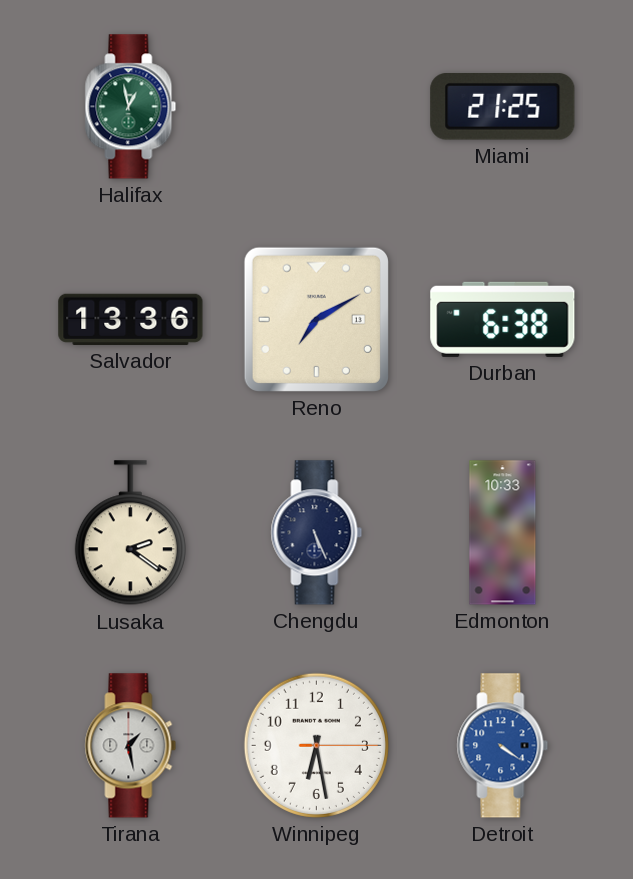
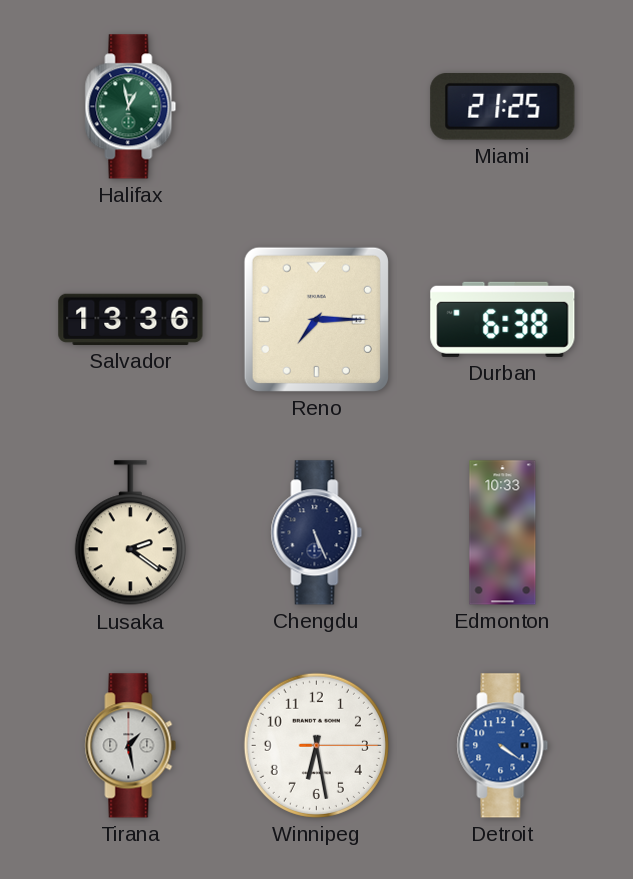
Reno: 7:10 -> 7:15
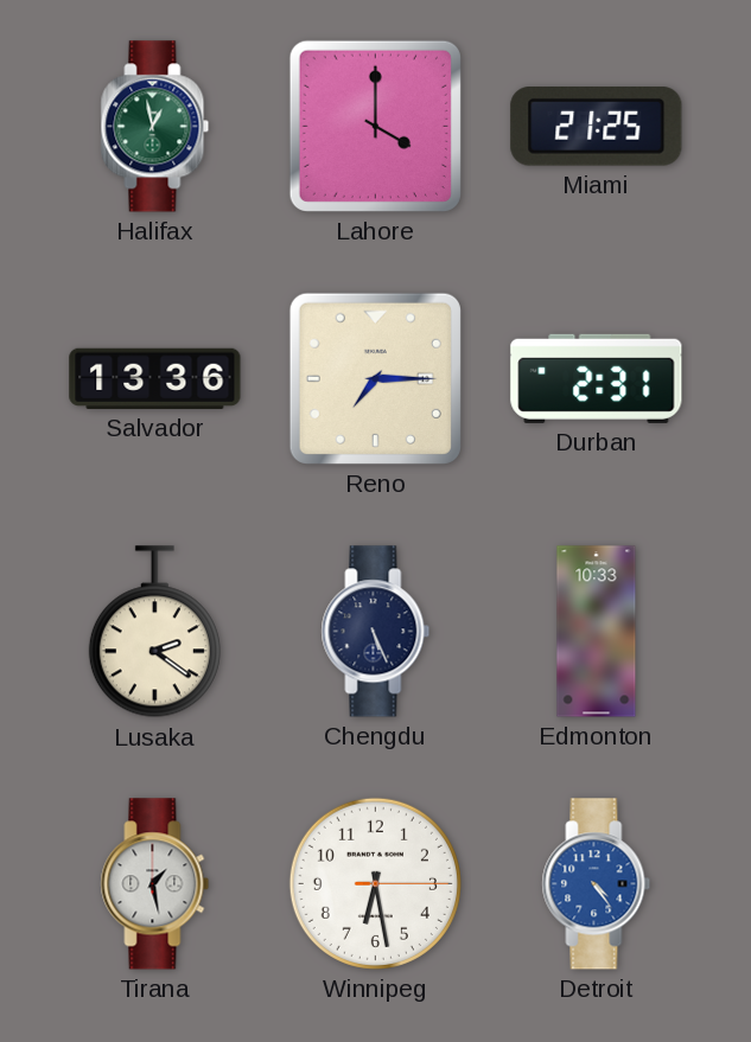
Lahore: none -> 4:00
Durban: 6:38 -> 2:31
Detroit: 4:21 -> 4:24
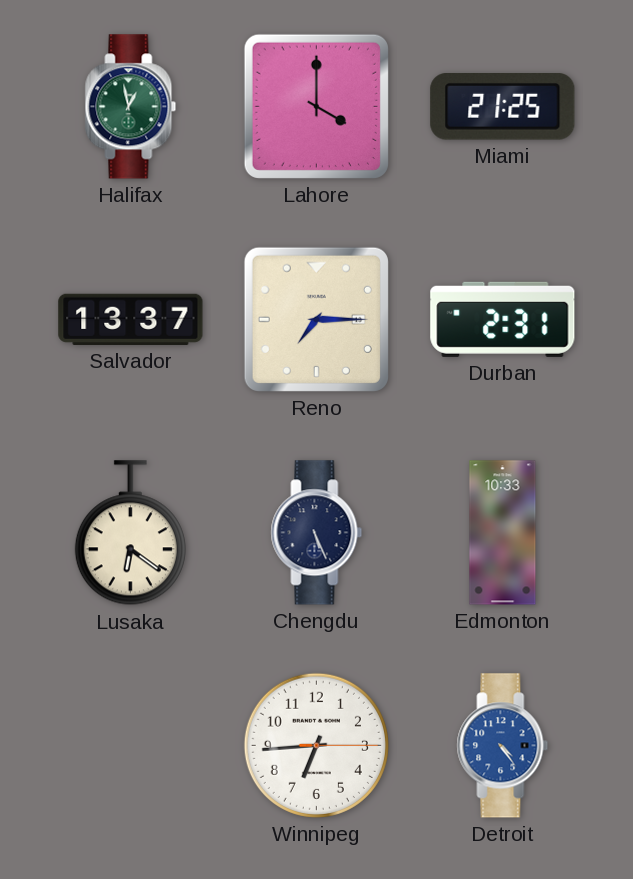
Salvador: 13:36 -> 13:37
Lusaka: 2:21 -> 6:21
Tirana: 1:28 -> none
Winnipeg: 6:28 -> 6:44
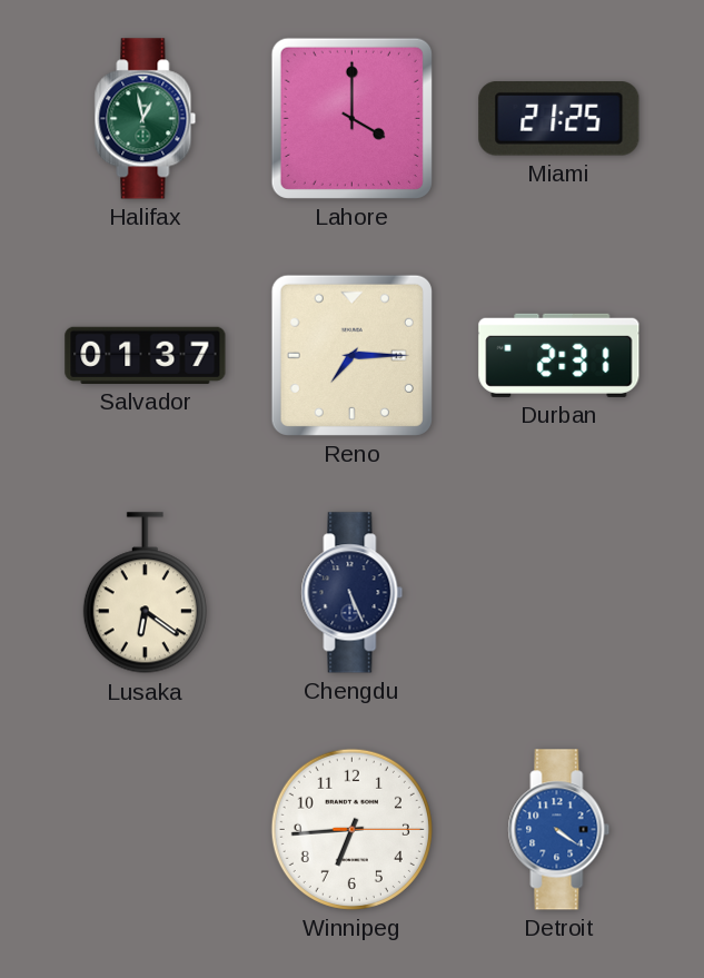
Salvador: 13:37 -> 01:37
Edmonton: 10:33 -> none
Detroit: 4:24 -> 4:21
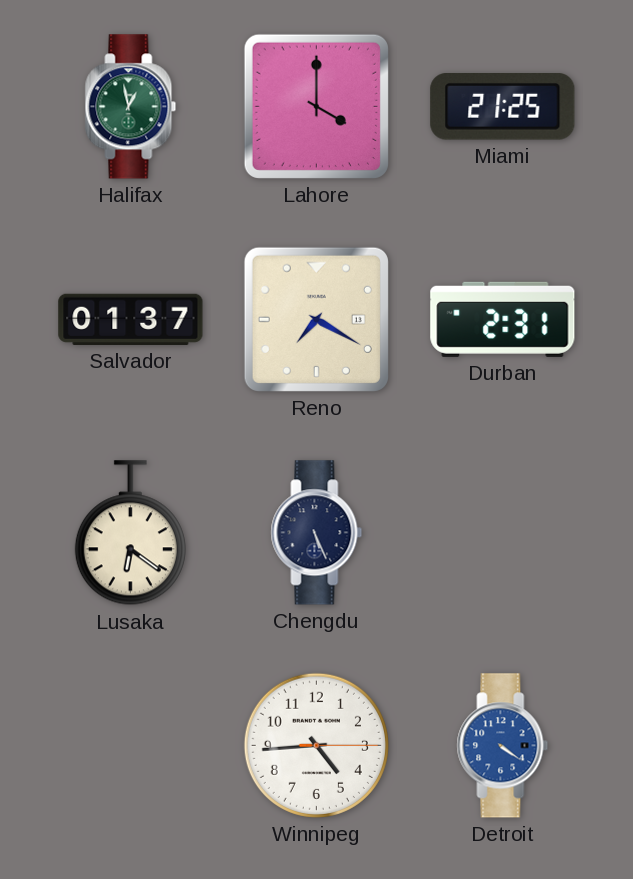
Reno: 7:15 -> 7:20
Winnipeg: 6:44 -> 4:44
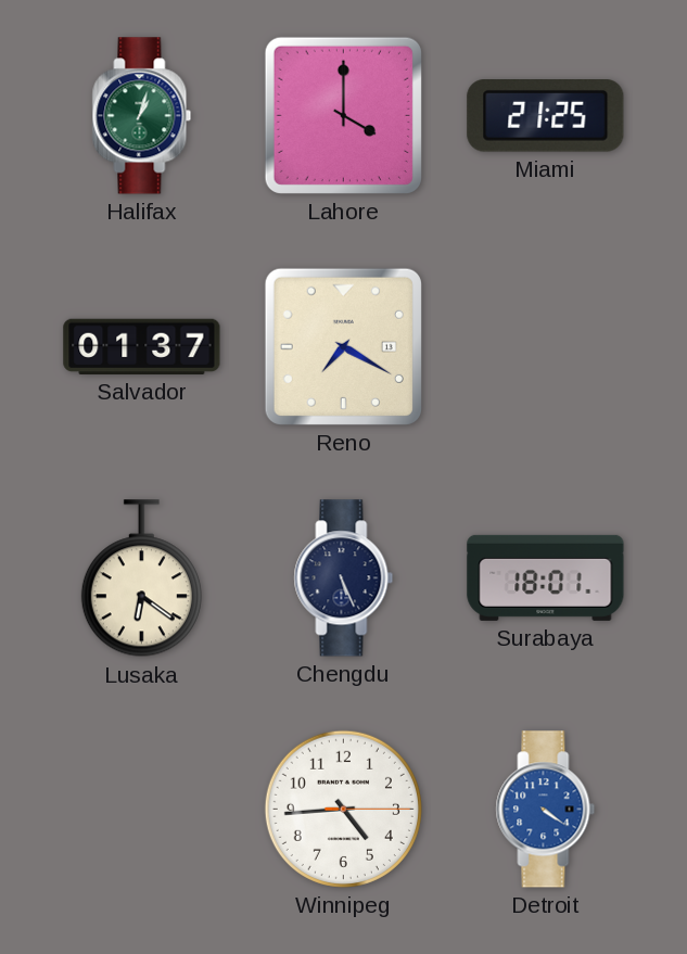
Halifax: 12:58 -> 1:03
Durban: 2:31 -> none
Surabaya: none -> 18:01
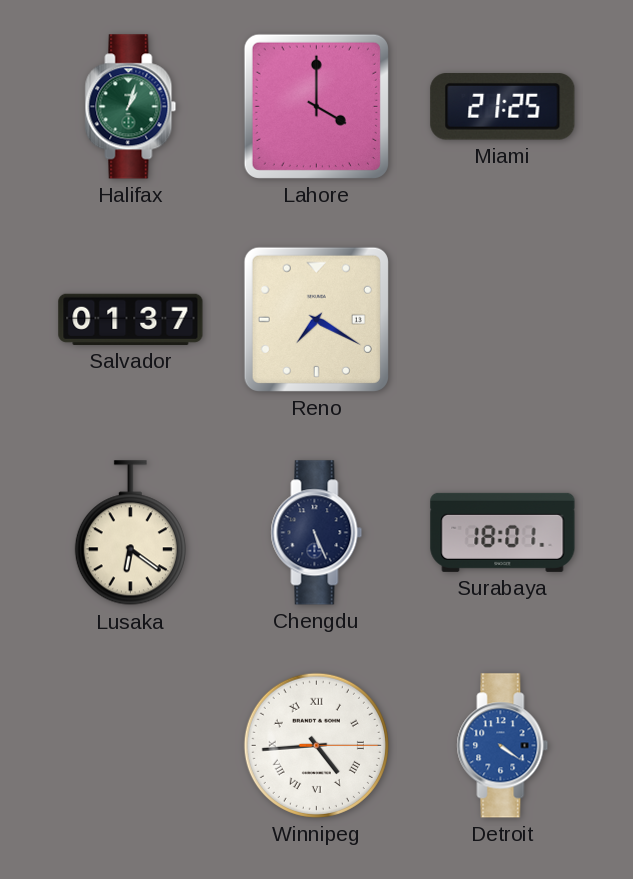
Winnipeg numerals: Arabic -> Roman
